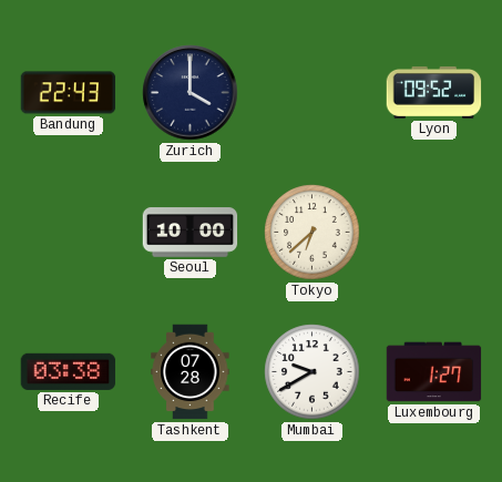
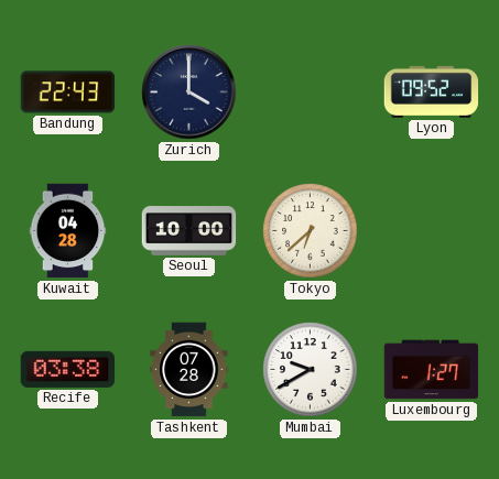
Kuwait: none -> 04:28
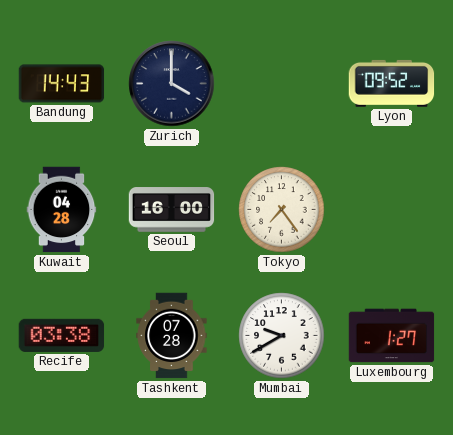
Bandung: 22:43 -> 14:43
Seoul: 10:00 -> 16:00
Tokyo: 6:38 -> 7:24
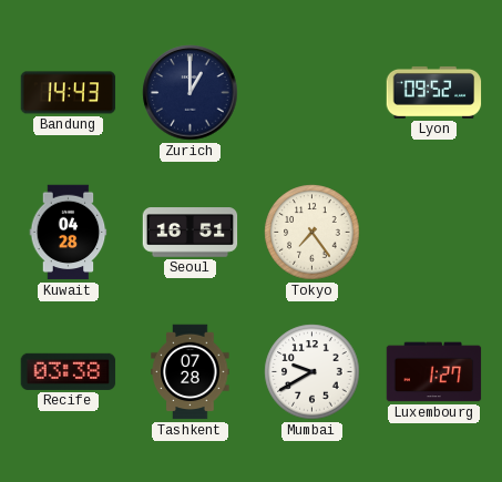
Zurich: 4:00 -> 1:00
Seoul: 16:00 -> 16:51
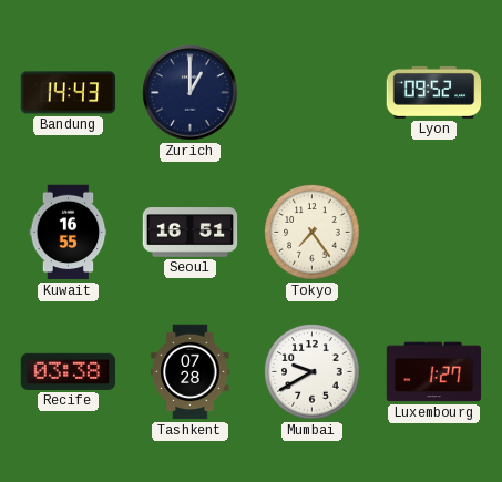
Kuwait: 04:28 -> 16:55
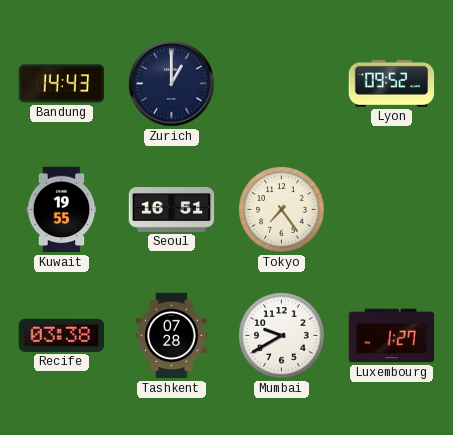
Kuwait: 16:55 -> 19:55
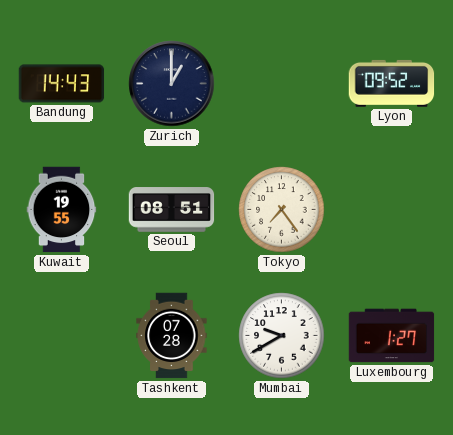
Seoul: 16:51 -> 08:51
Recife: 03:38 -> none
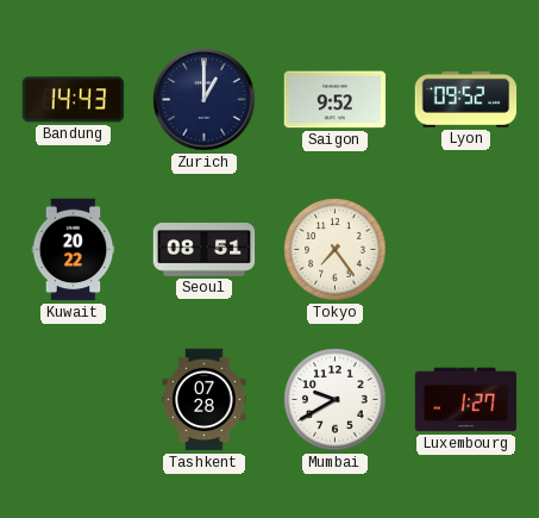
Saigon: none -> 9:52
Kuwait: 19:55 -> 20:22
